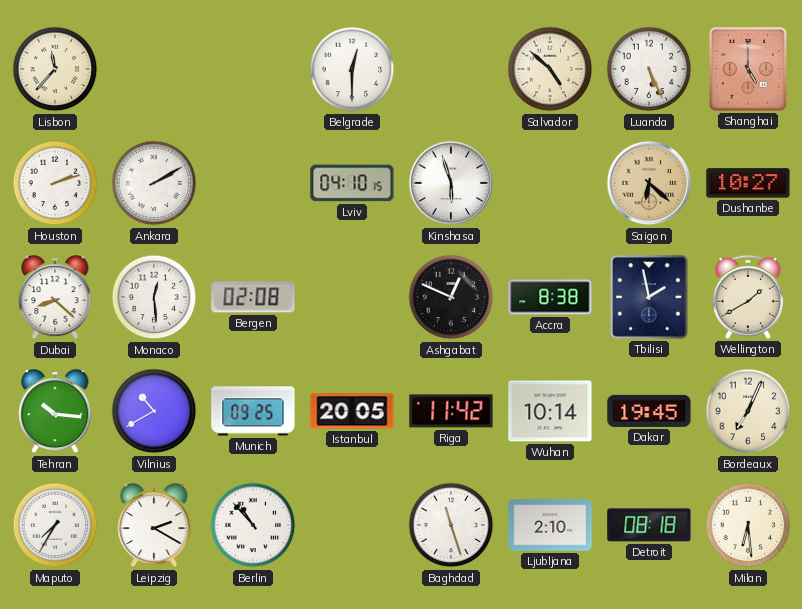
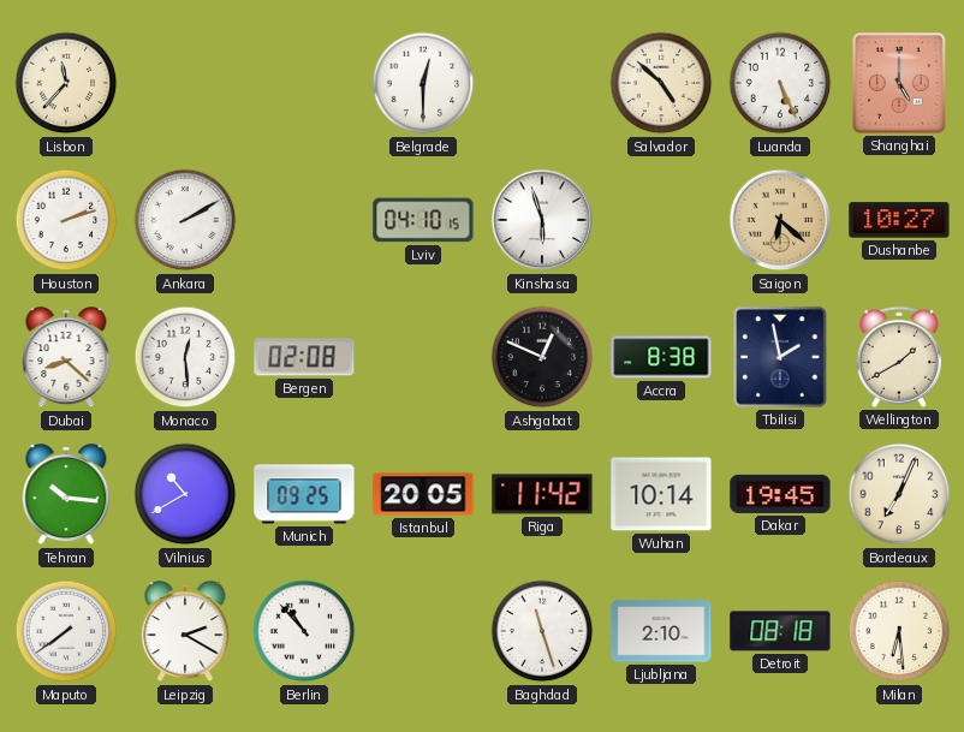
Maputo: 7:35 -> 7:39
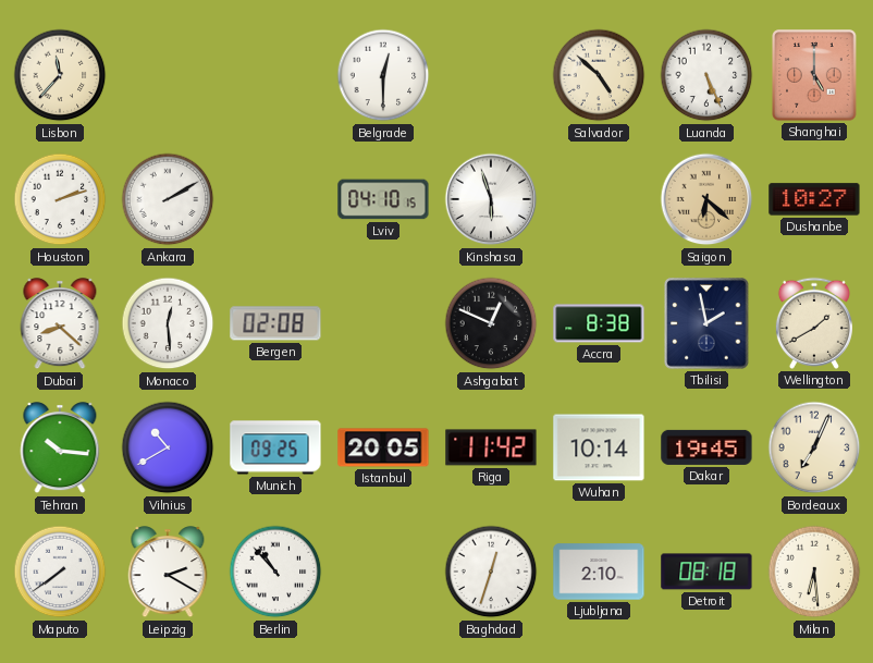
Baghdad: 11:27 -> 12:33
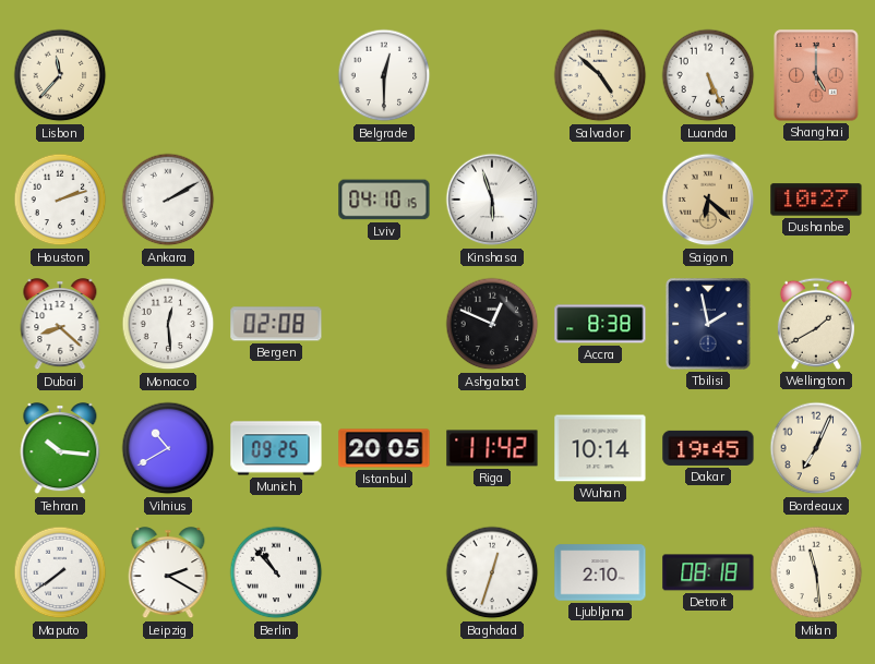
Milan: 6:29 -> 11:29
